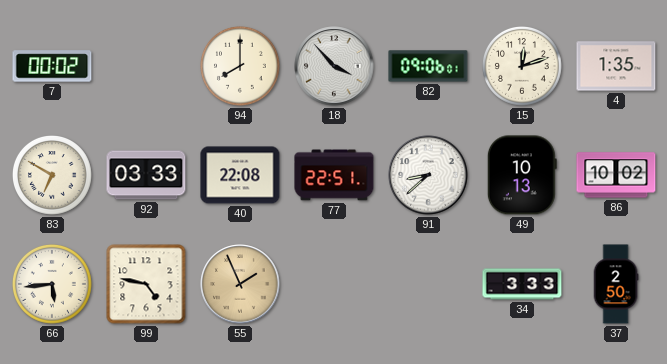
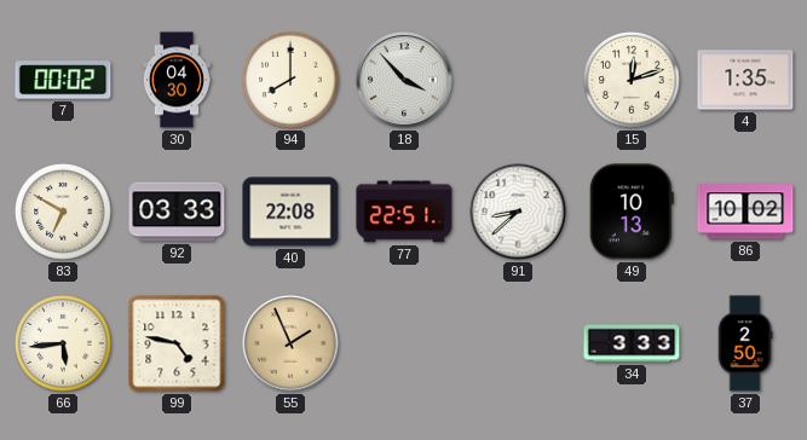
30: none -> 04:30
82: 09:06 -> none
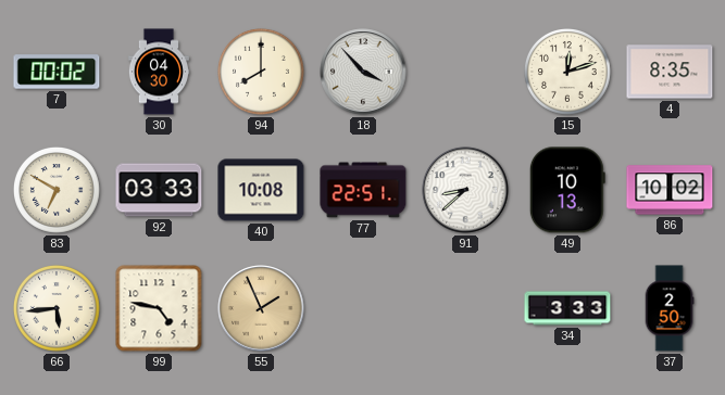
4: 1:35 -> 8:35
40: 22:08 -> 10:08
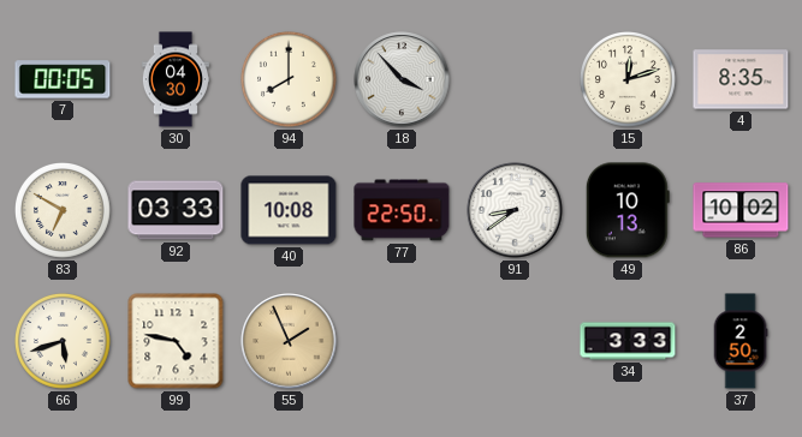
7: 00:02 -> 00:05
77: 22:51 -> 22:50
91: 8:38 -> 8:39
66: 5:44 -> 5:42
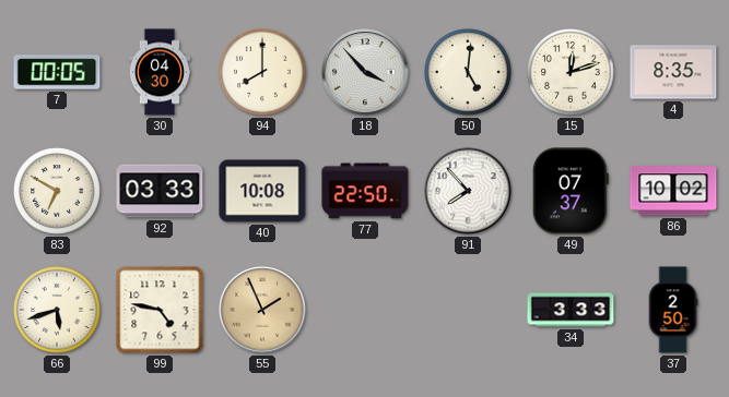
50: none -> 5:01
91: 8:39 -> 7:53
49: 10:13 -> 07:37
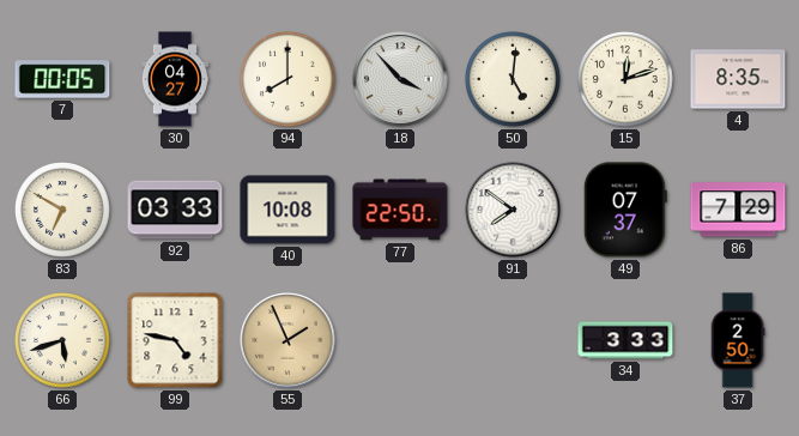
30: 04:30 -> 04:27
91: 7:53 -> 7:51
86: 10:02 -> 7:29
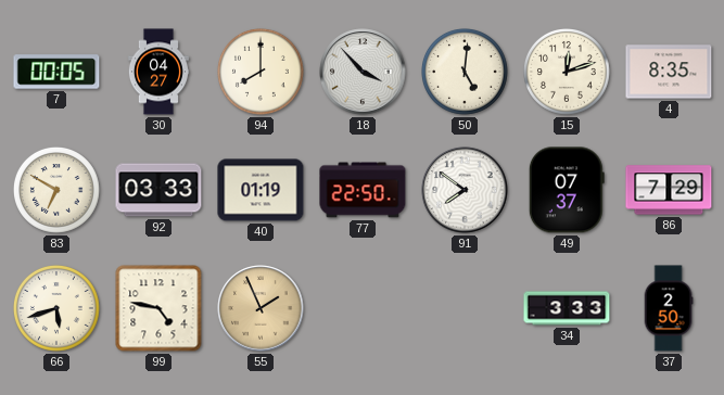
40: 10:08 -> 01:19
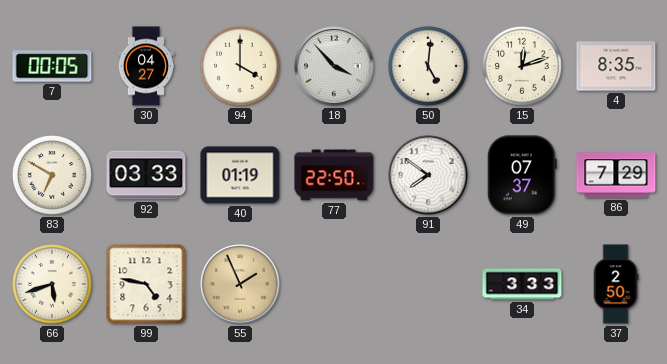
94: 8:00 -> 4:00
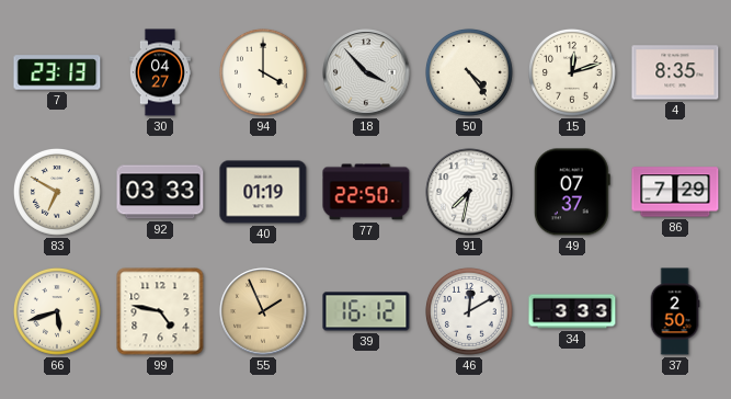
7: 00:05 -> 23:13
50: 5:01 -> 4:24
91: 7:51 -> 7:32
39: none -> 16:12
46: none -> 12:10
